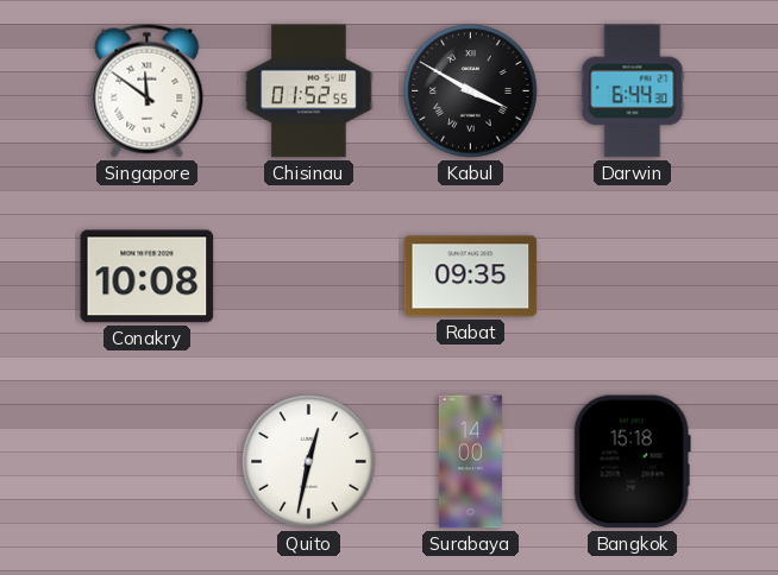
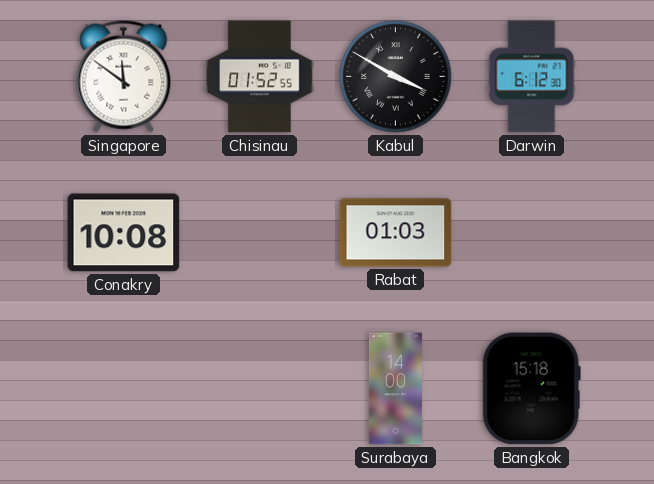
Darwin: 6:44 -> 6:12
Rabat: 09:35 -> 01:03
Quito: 12:32 -> none
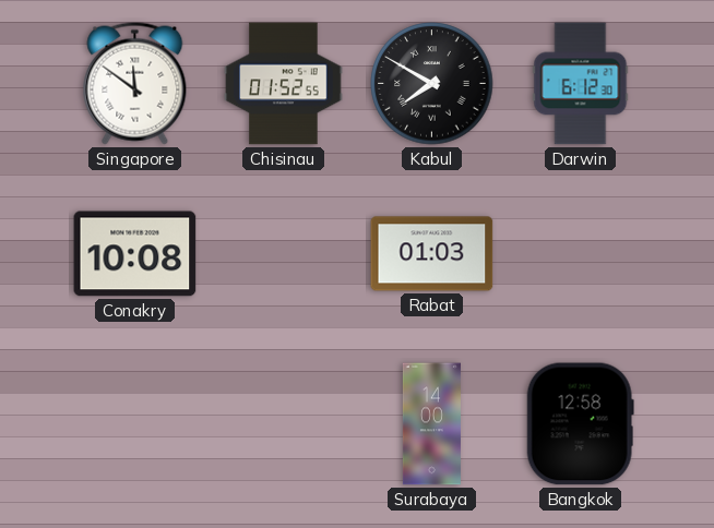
Kabul: 3:50 -> 7:50
Bangkok: 15:18 -> 12:58
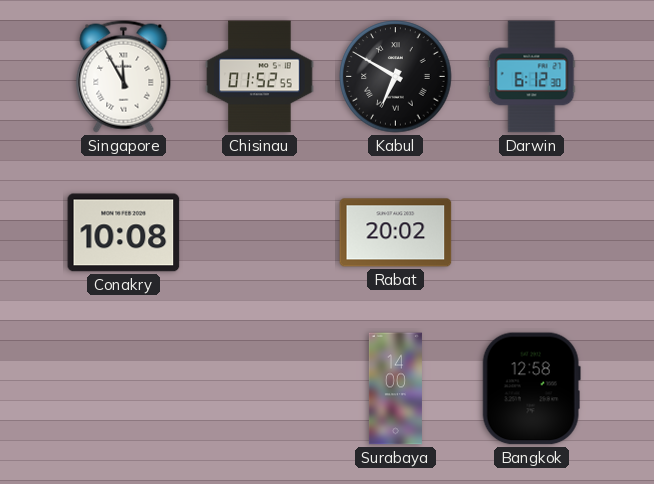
Singapore: 11:51 -> 11:55
Kabul: 7:50 -> 6:50
Rabat: 01:03 -> 20:02
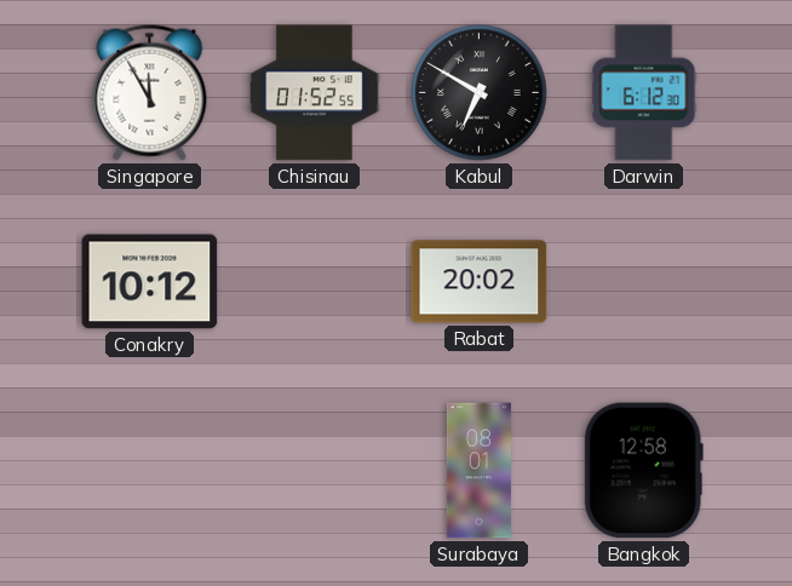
Conakry: 10:08 -> 10:12
Surabaya: 14:00 -> 08:01
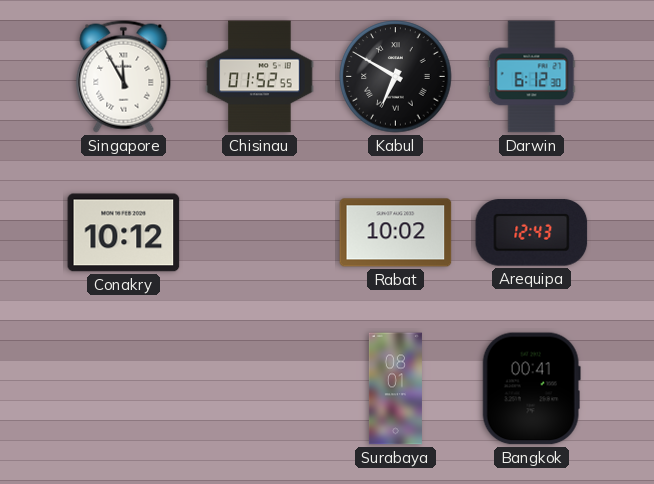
Rabat: 20:02 -> 10:02
Arequipa: none -> 12:43
Bangkok: 12:58 -> 00:41
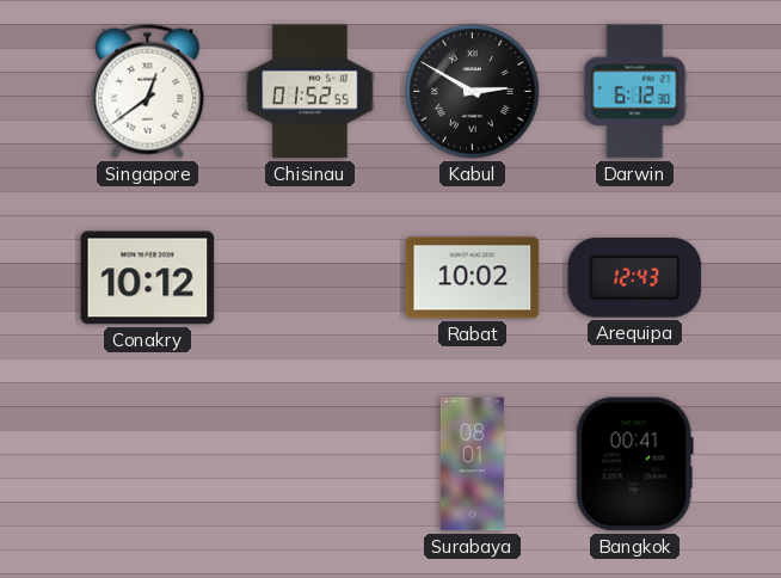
Singapore: 11:55 -> 12:39
Kabul: 6:50 -> 2:50
